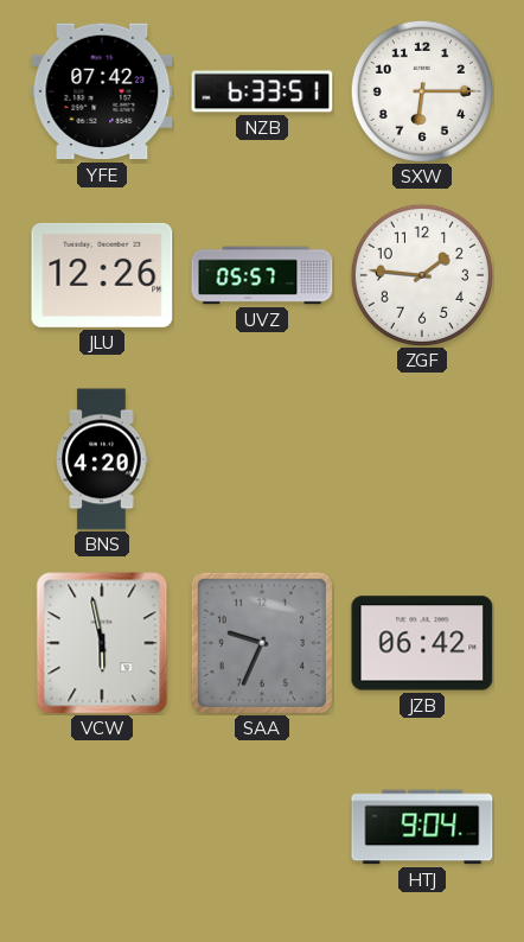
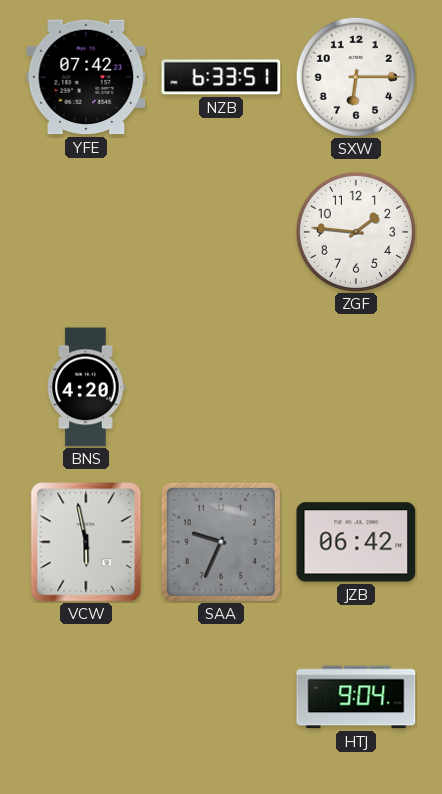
JLU: 12:26 -> none
UVZ: 05:57 -> none
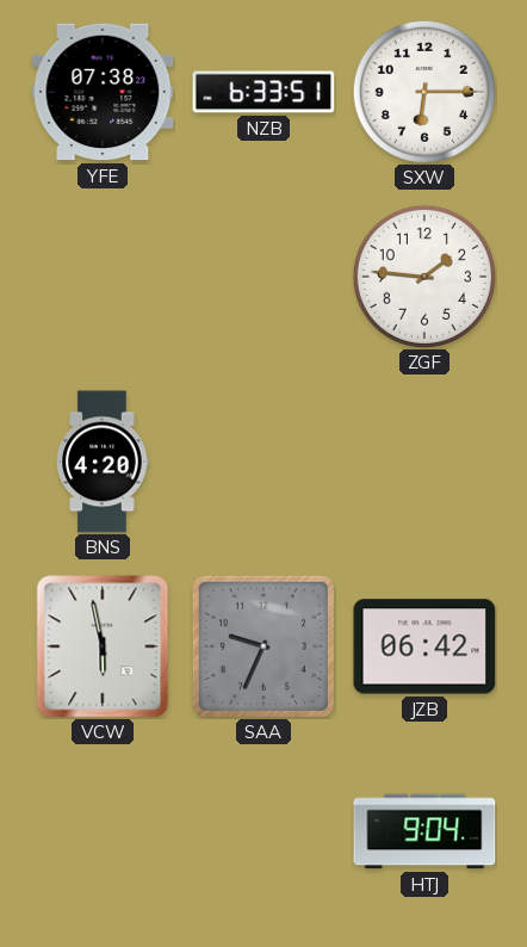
YFE: 07:42 -> 07:38
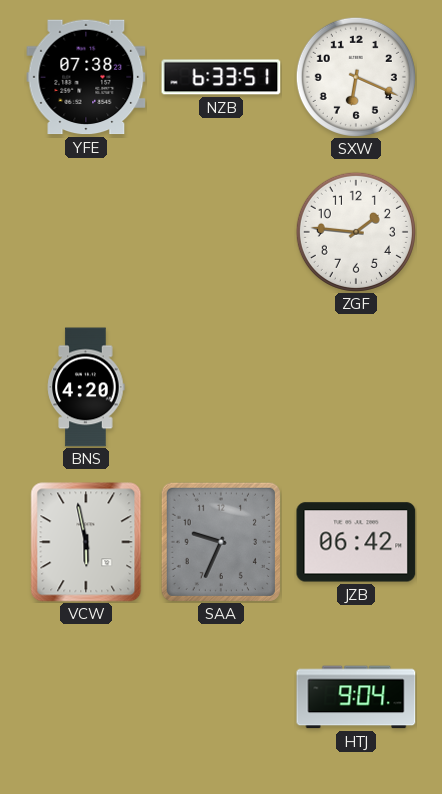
SXW: 6:15 -> 6:19
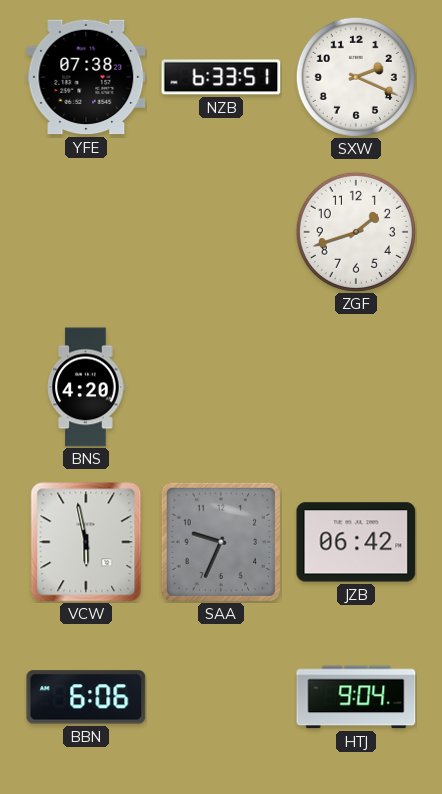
SXW: 6:19 -> 2:19
ZGF: 1:46 -> 1:42
BBN: none -> 6:06
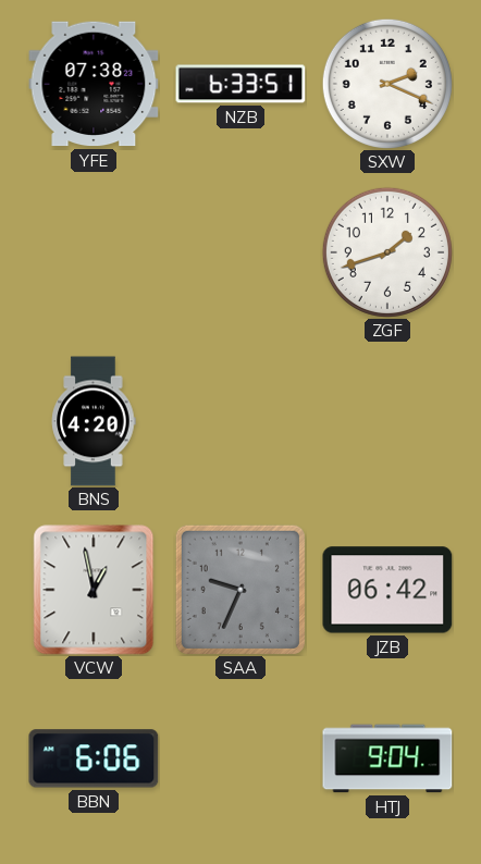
VCW: 5:58 -> 12:58
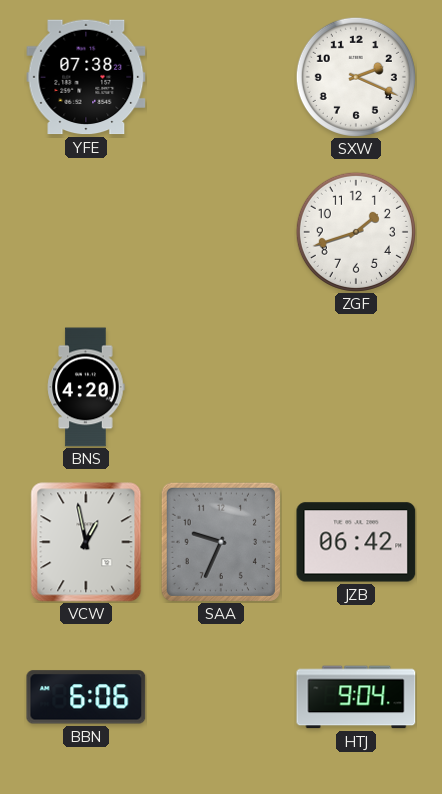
NZB: 6:33 -> none
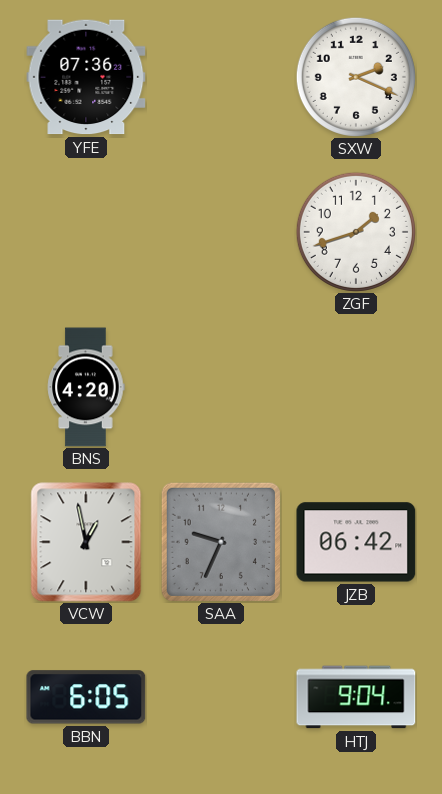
YFE: 07:38 -> 07:36
BBN: 6:06 -> 6:05
